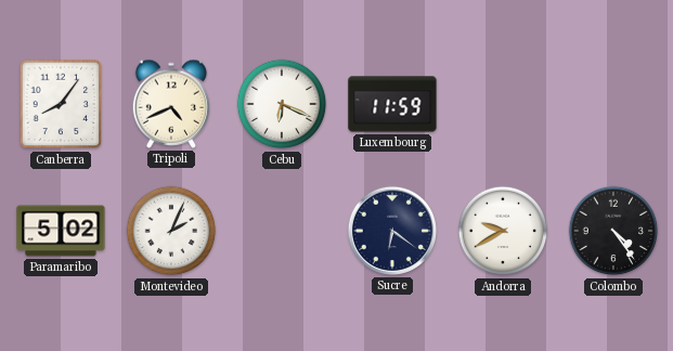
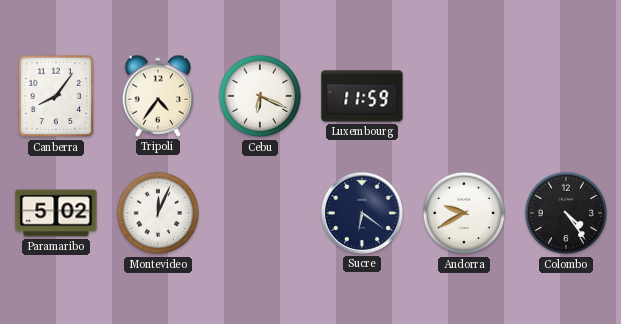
Tripoli: 4:41 -> 4:36
Montevideo: 2:04 -> 12:04
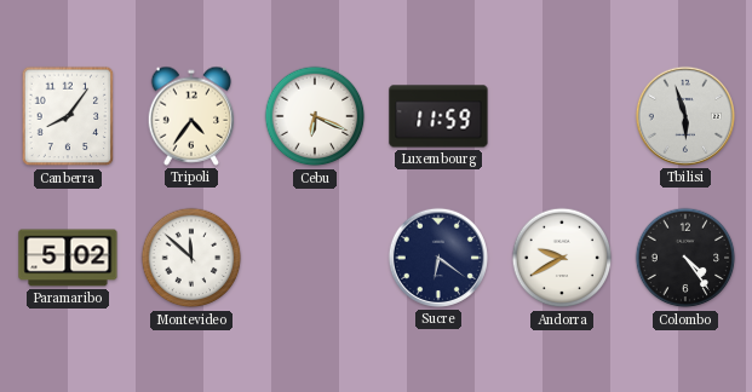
Tbilisi: none -> 5:57
Montevideo: 12:04 -> 11:52
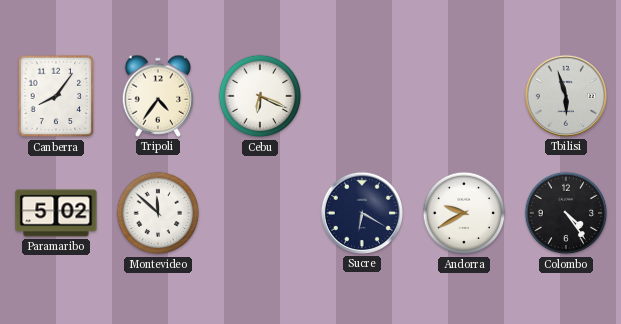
Luxembourg: 11:59 -> none
Sucre: 6:21 -> 6:20
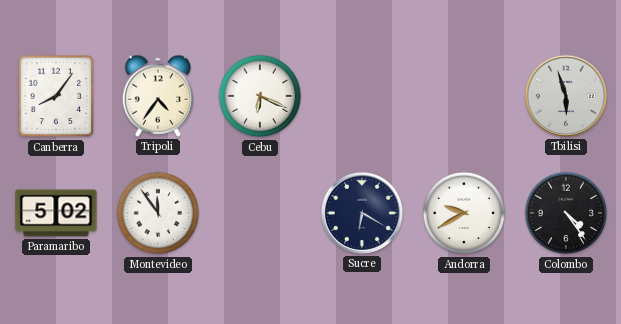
Montevideo: 11:52 -> 11:54
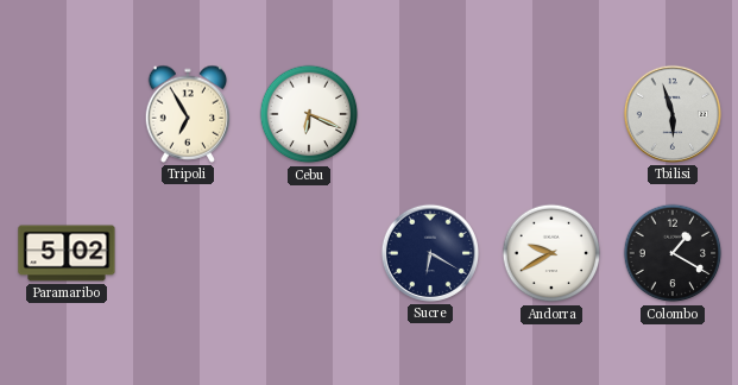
Canberra: 8:06 -> none
Tripoli: 4:36 -> 6:55
Montevideo: 11:54 -> none
Colombo: 4:24 -> 1:20
